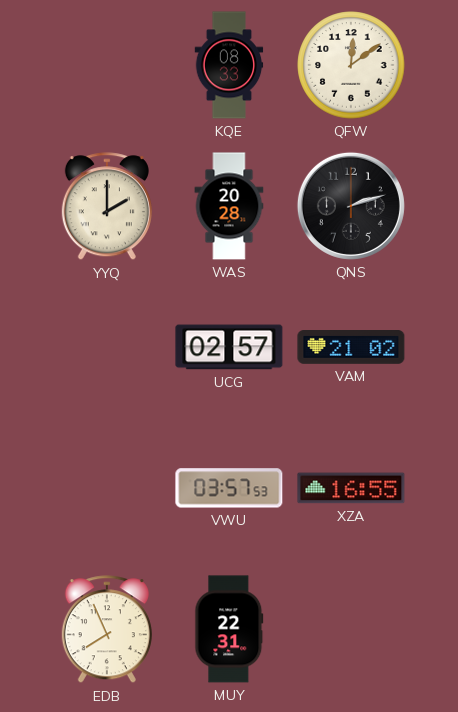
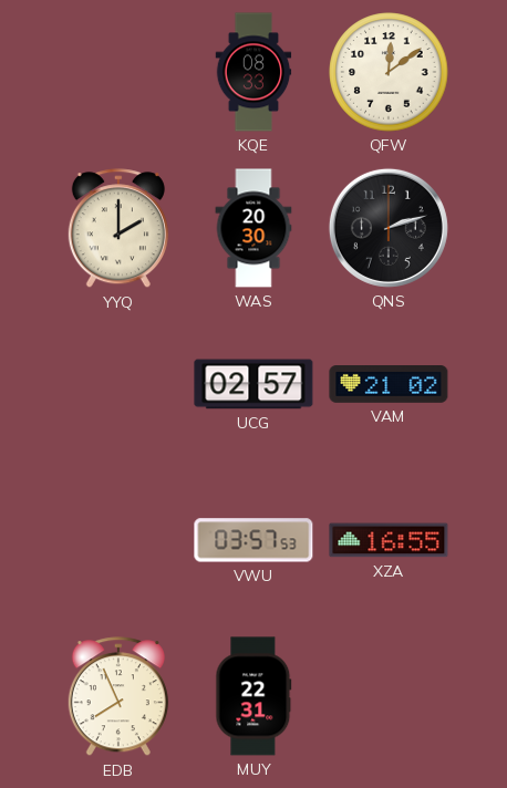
WAS: 20:28 -> 20:30
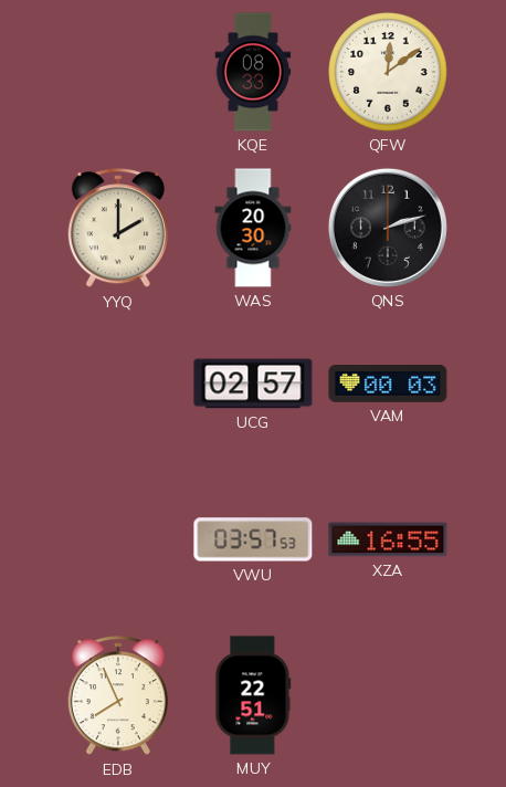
VAM: 21:02 -> 00:03
MUY: 22:31 -> 22:51
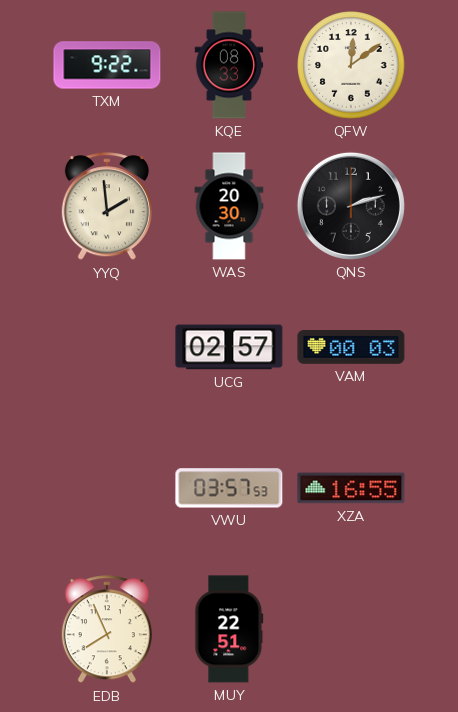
TXM: none -> 9:22
YYQ: 2:00 -> 1:59
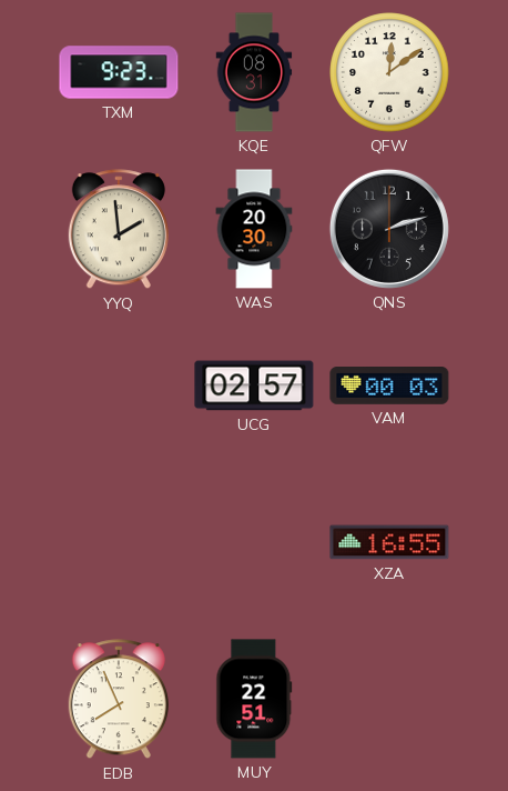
TXM: 9:22 -> 9:23
KQE: 08:33 -> 08:31
VWU: 03:57 -> none
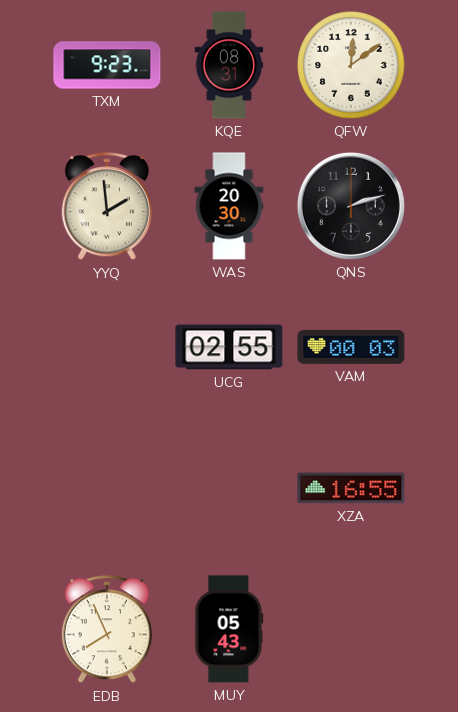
UCG: 02:57 -> 02:55
MUY: 22:51 -> 05:43
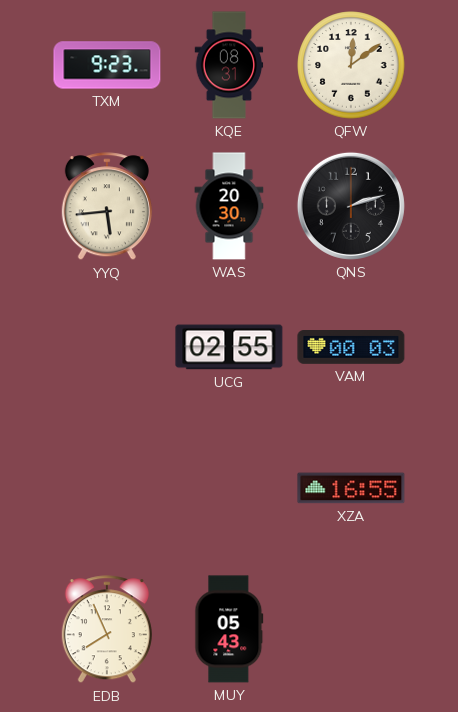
YYQ: 1:59 -> 5:44
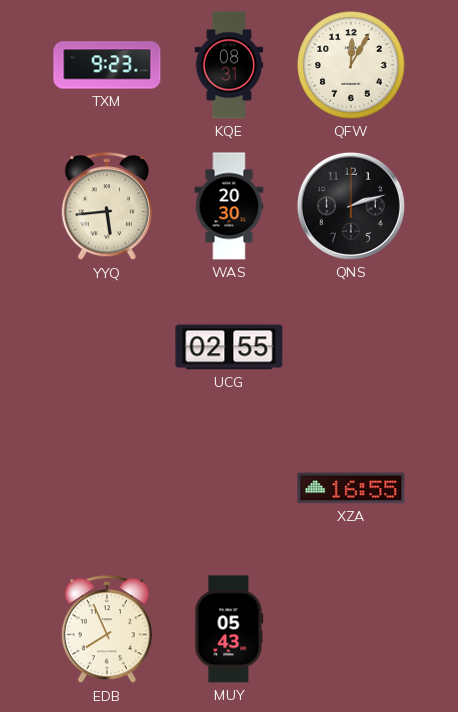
QFW: 12:09 -> 12:05
VAM: 00:03 -> none
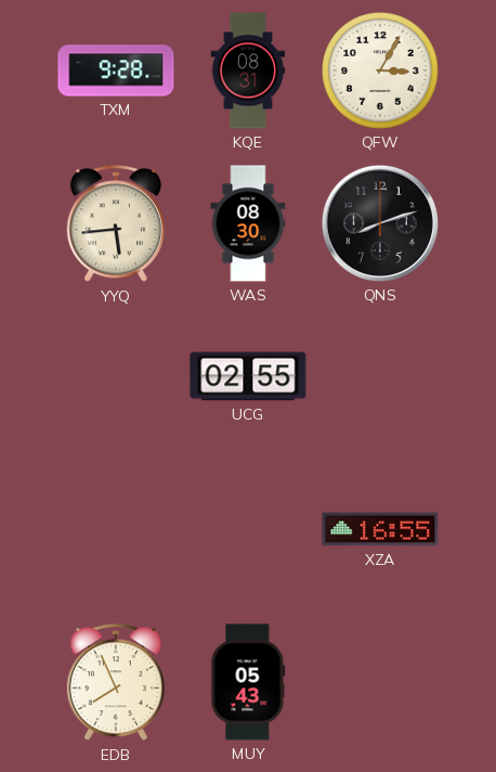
TXM: 9:23 -> 9:28
QFW: 12:05 -> 3:05
WAS: 20:30 -> 08:30
QNS: 2:12 -> 8:12
